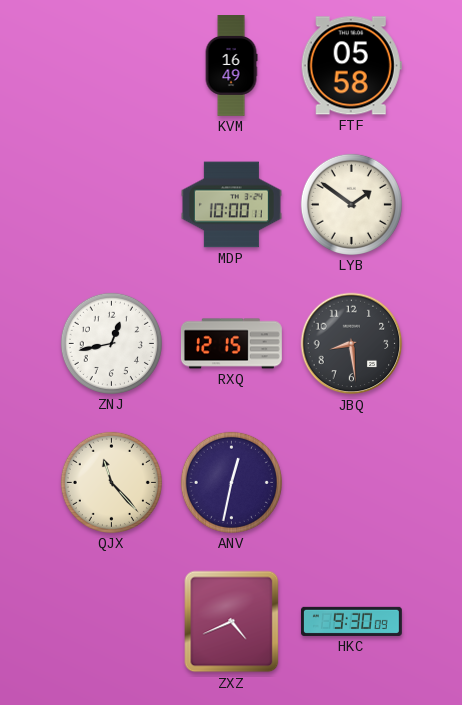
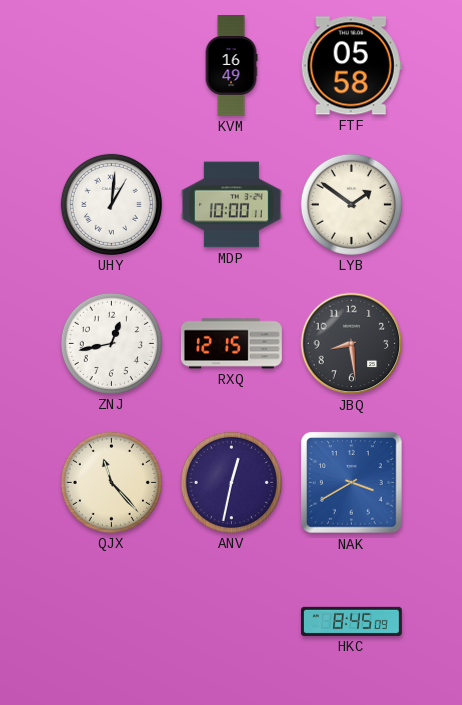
UHY: none -> 1:01
NAK: none -> 3:40
ZXZ: 4:41 -> none
HKC: 9:30 -> 8:45
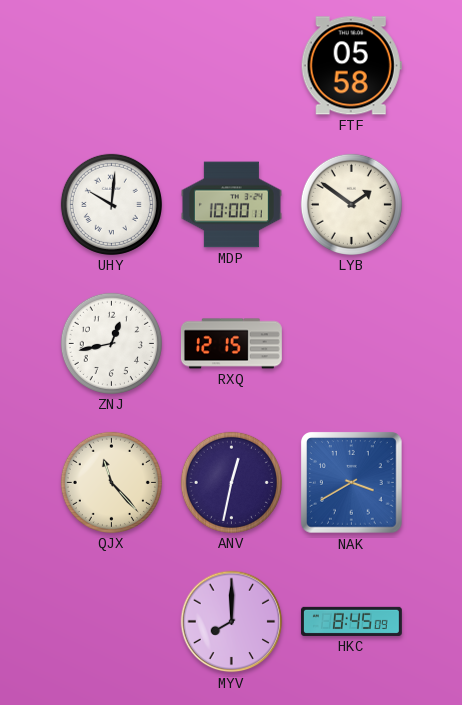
KVM: 16:49 -> none
UHY: 1:01 -> 10:01
JBQ: 8:29 -> none
MYV: none -> 8:00
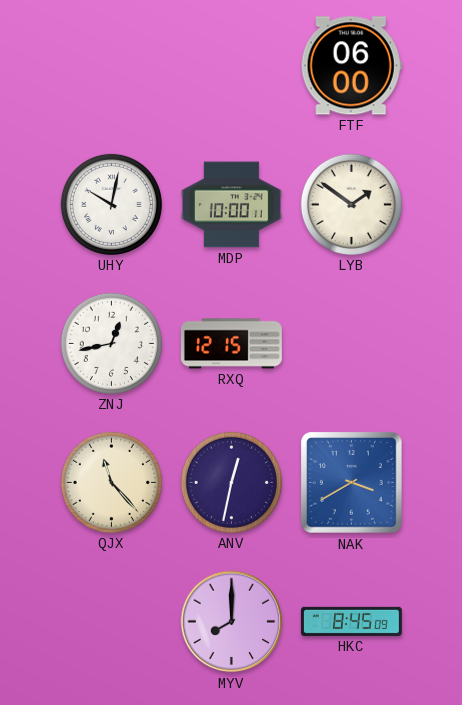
FTF: 05:58 -> 06:00
UHY: 10:01 -> 10:02
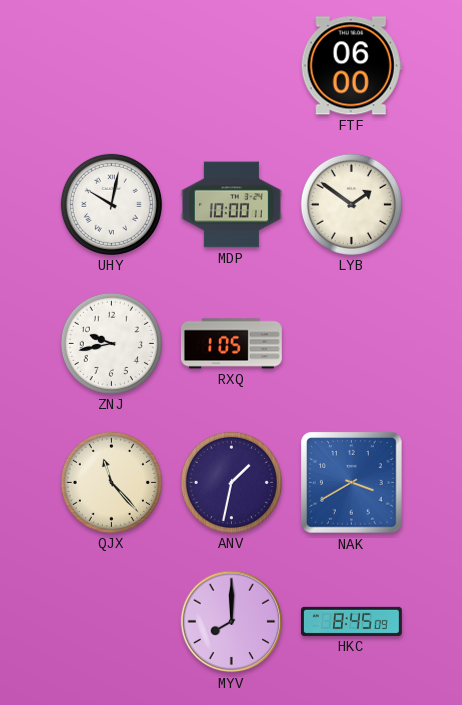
ZNJ: 12:43 -> 9:43
RXQ: 12:15 -> 1:05
ANV: 12:32 -> 1:32
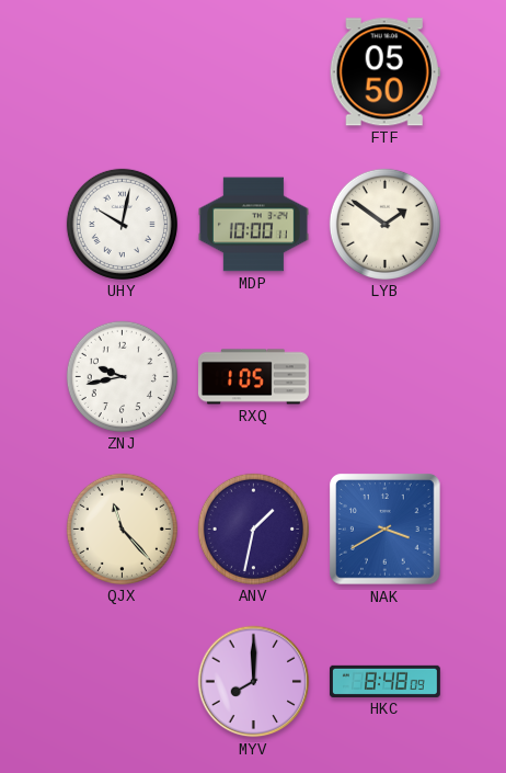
FTF: 06:00 -> 05:50
HKC: 8:45 -> 8:48
